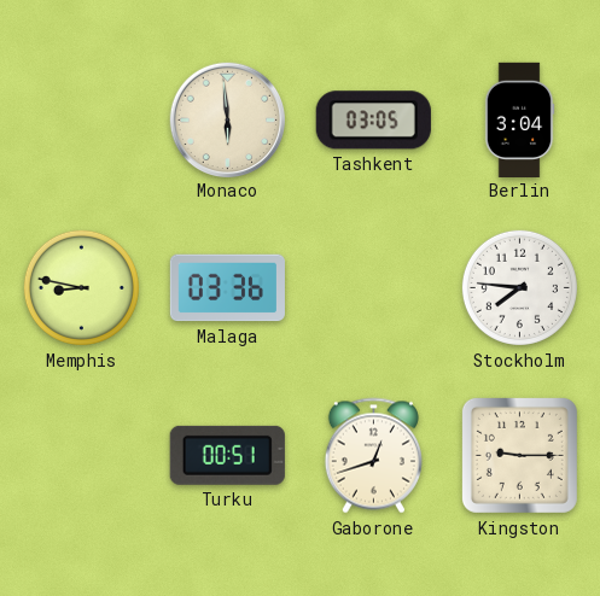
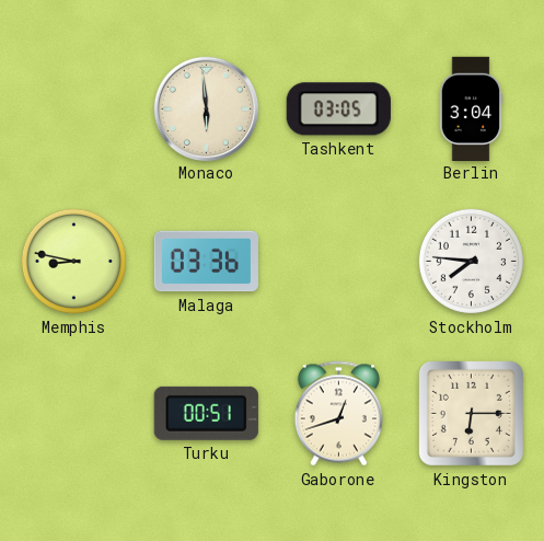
Kingston: 9:15 -> 6:15
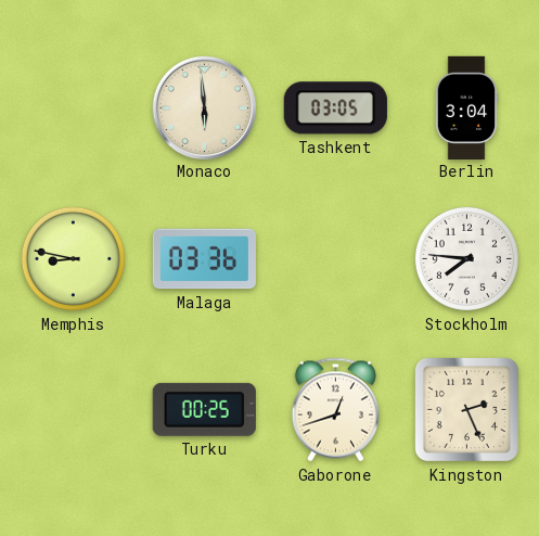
Turku: 00:51 -> 00:25
Kingston: 6:15 -> 2:26
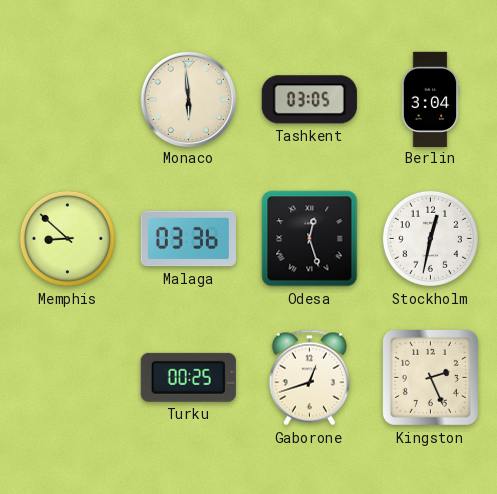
Memphis: 8:47 -> 8:52
Odesa: none -> 12:27
Stockholm: 7:46 -> 12:32
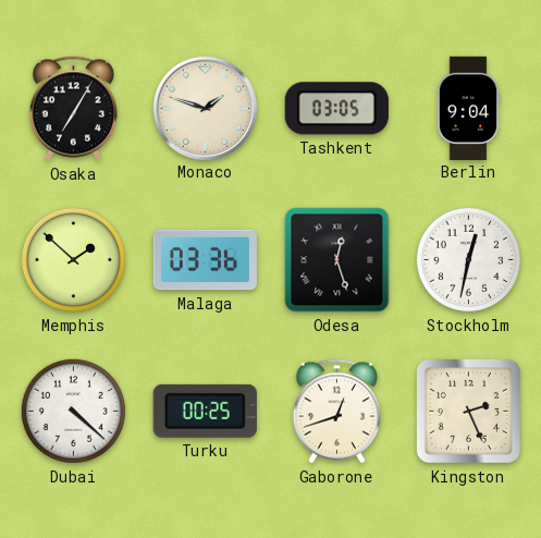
Osaka: none -> 7:05
Monaco: 5:59 -> 1:48
Berlin: 3:04 -> 9:04
Memphis: 8:52 -> 1:52
Dubai: none -> 4:22
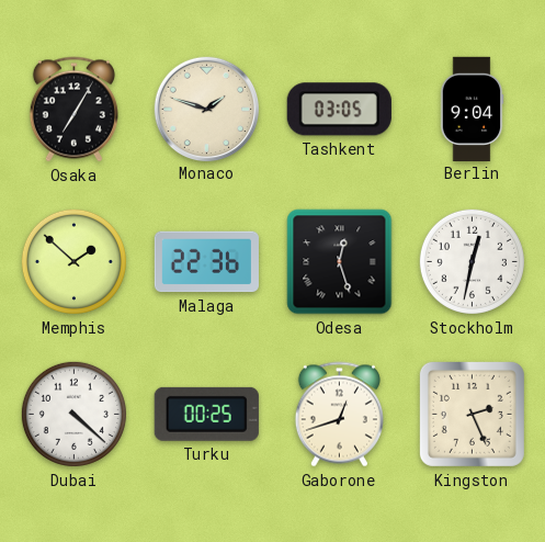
Malaga: 03:36 -> 22:36
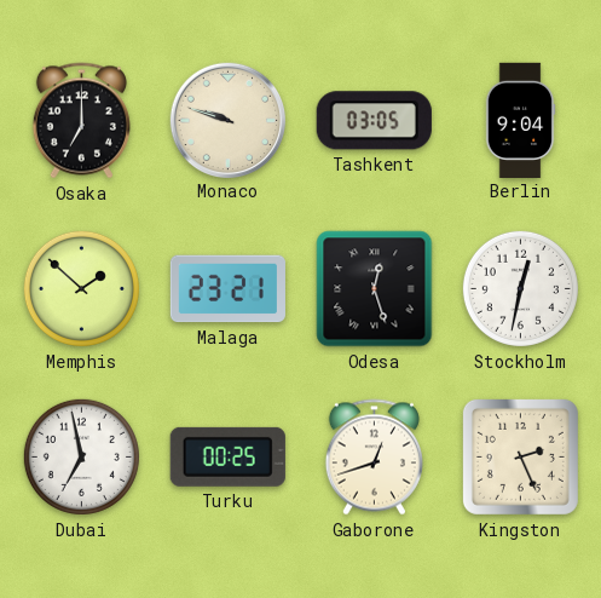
Osaka: 7:05 -> 7:00
Monaco: 1:48 -> 9:48
Malaga: 22:36 -> 23:21
Dubai: 4:22 -> 6:58
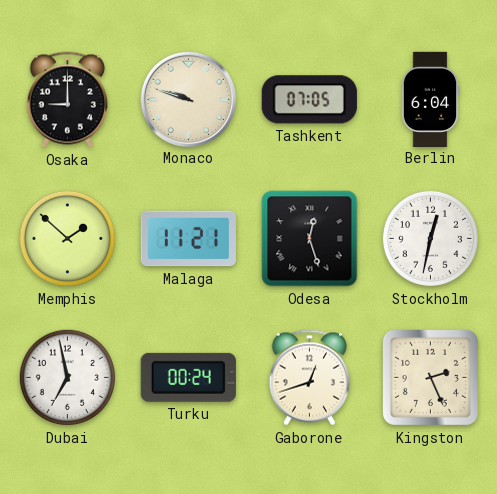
Osaka: 7:00 -> 9:00
Tashkent: 03:05 -> 07:05
Berlin: 9:04 -> 6:04
Malaga: 23:21 -> 11:21
Turku: 00:25 -> 00:24
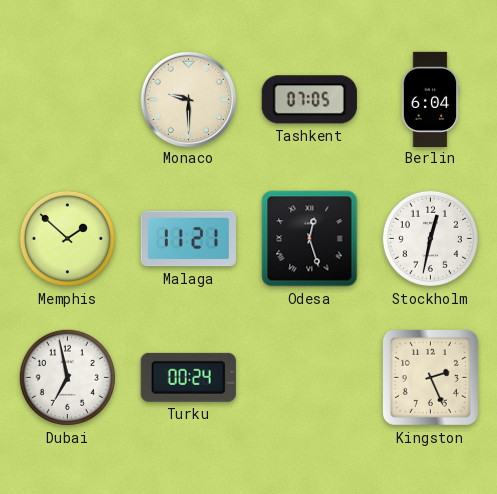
Osaka: 9:00 -> none
Monaco: 9:48 -> 9:30
Gaborone: 12:42 -> none
